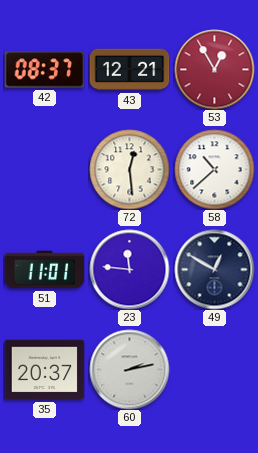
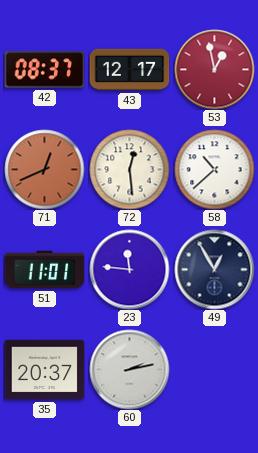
43: 12:21 -> 12:17
53: 12:55 -> 12:58
71: none -> 12:41
49: 12:50 -> 12:55
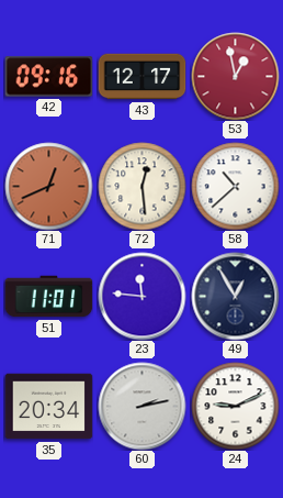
42: 08:37 -> 09:16
35: 20:37 -> 20:34
24: none -> 9:11
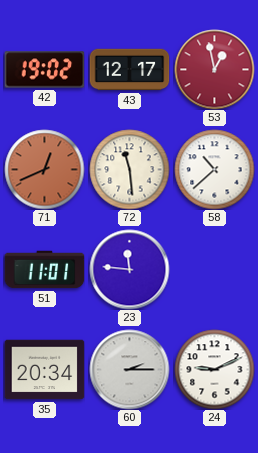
42: 09:16 -> 19:02
72: 12:29 -> 11:29
49: 12:55 -> none
60: 2:13 -> 2:15
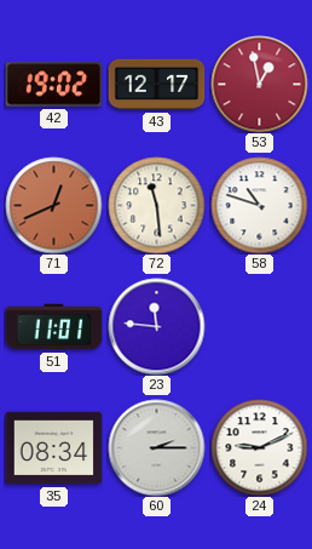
58: 10:38 -> 10:48
35: 20:34 -> 08:34
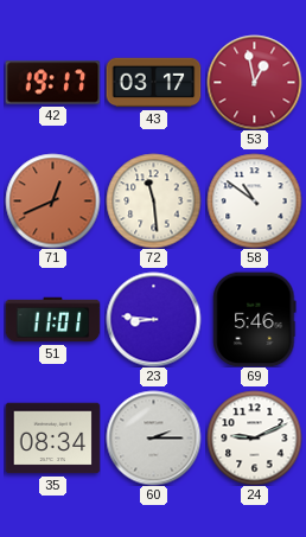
42: 19:02 -> 19:17
43: 12:17 -> 03:17
58: 10:48 -> 10:51
23: 11:46 -> 8:46
69: none -> 5:46
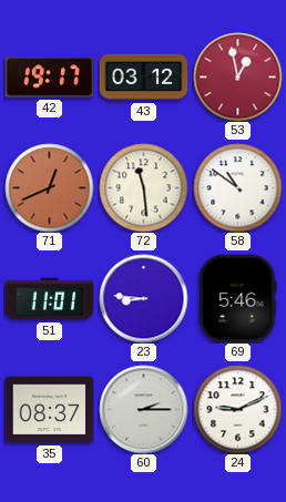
43: 03:17 -> 03:12
35: 08:34 -> 08:37
